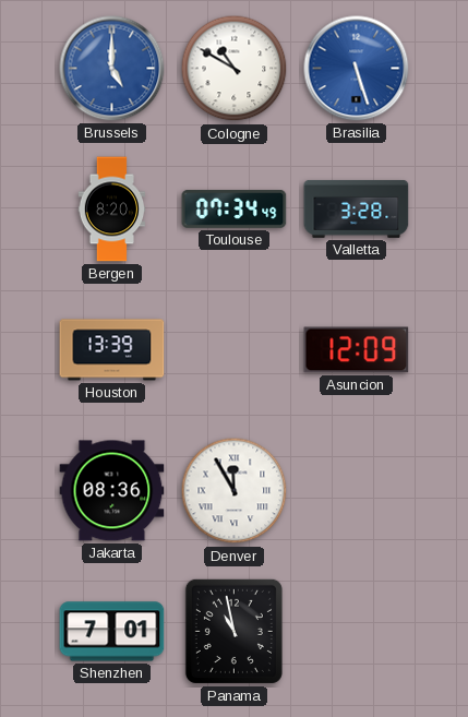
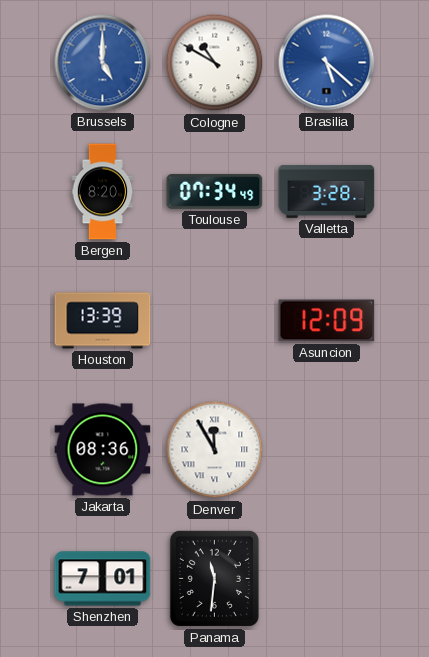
Brasilia: 5:27 -> 5:22
Panama: 10:58 -> 11:31
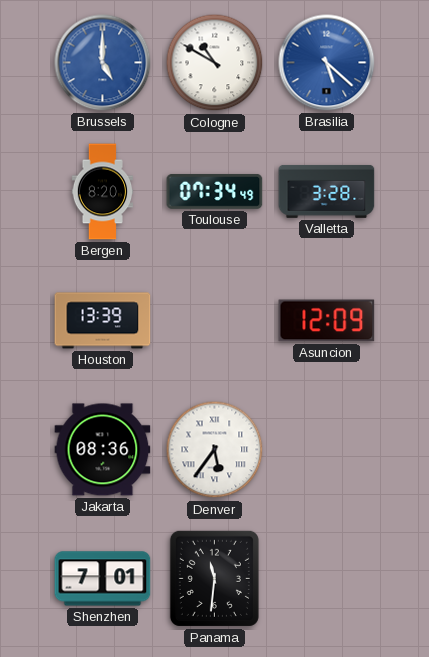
Denver: 11:55 -> 5:36
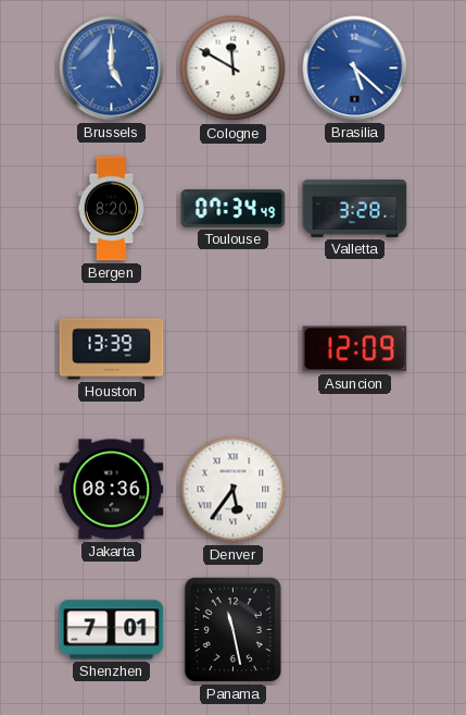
Cologne: 10:50 -> 11:50
Panama: 11:31 -> 11:28
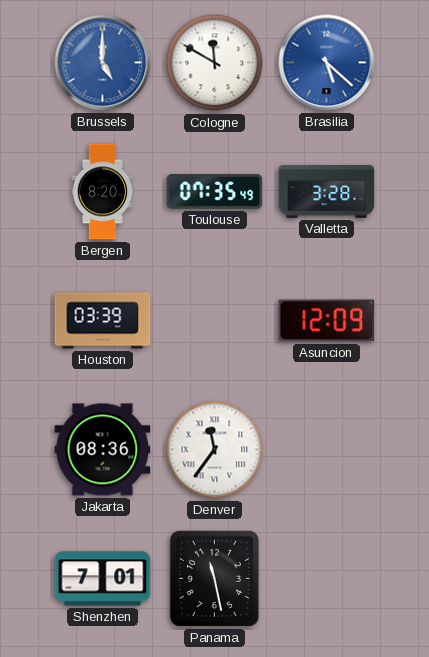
Toulouse: 07:34 -> 07:35
Houston: 13:39 -> 03:39
Denver: 5:36 -> 11:36
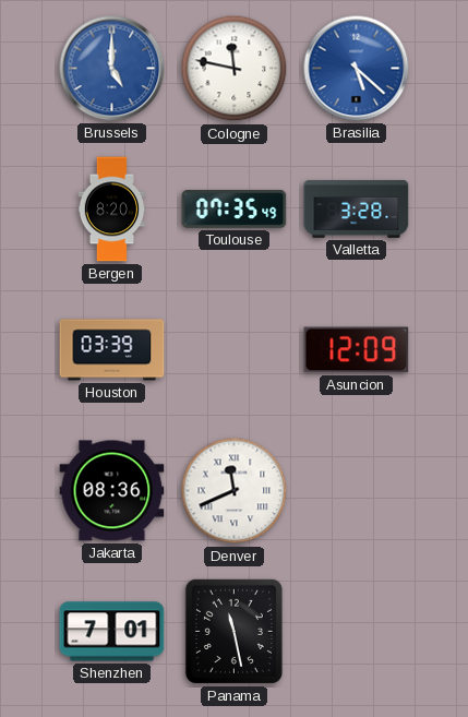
Cologne: 11:50 -> 11:47
Denver: 11:36 -> 11:41
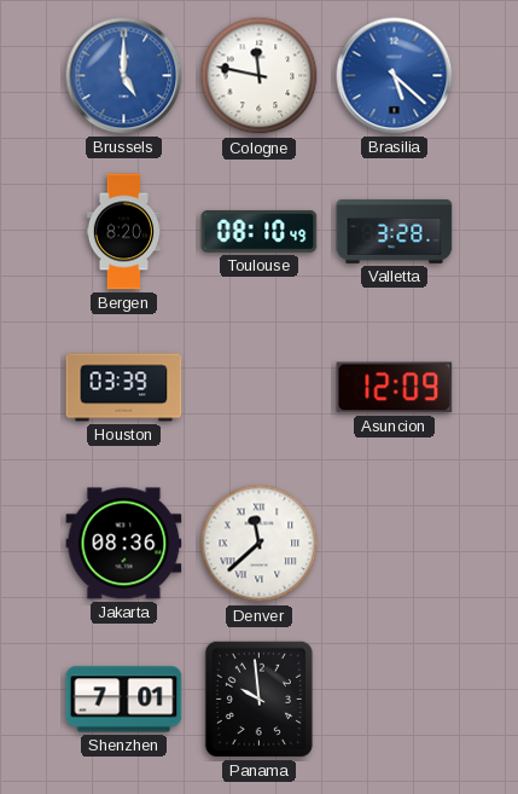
Toulouse: 07:35 -> 08:10
Denver: 11:41 -> 11:38
Panama: 11:28 -> 9:59
